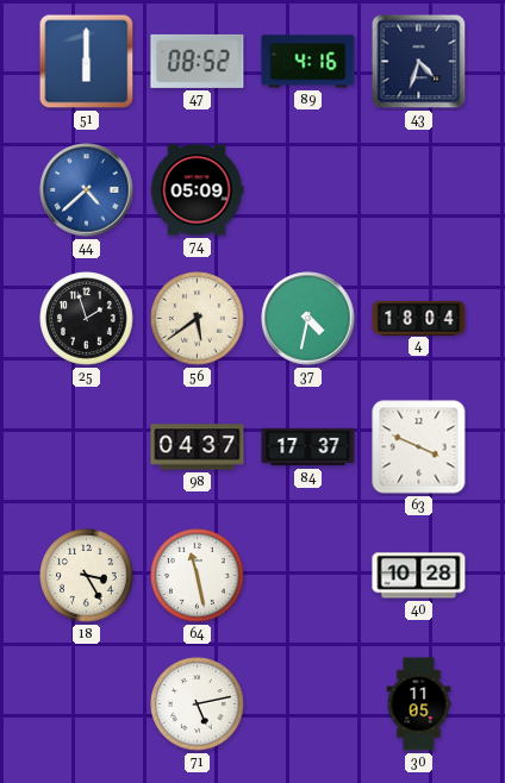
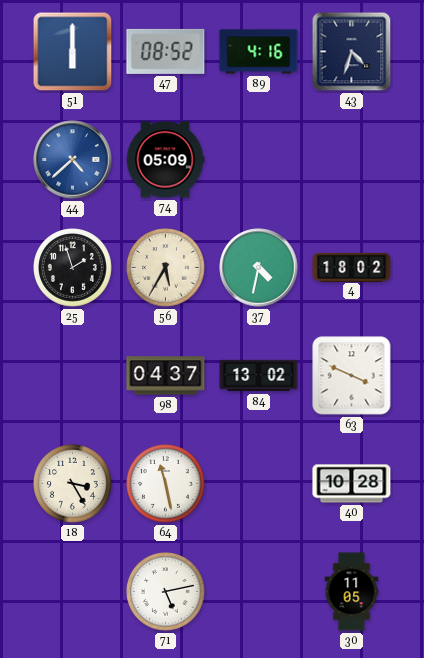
56: 5:39 -> 5:35
4: 18:04 -> 18:02
84: 17:37 -> 13:02
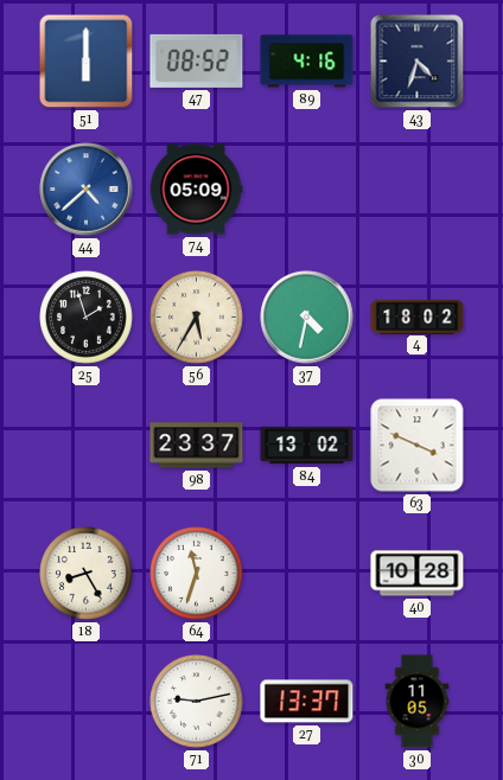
98: 04:37 -> 23:37
18: 3:25 -> 8:25
64: 11:28 -> 11:33
71: 5:13 -> 9:13
27: none -> 13:37
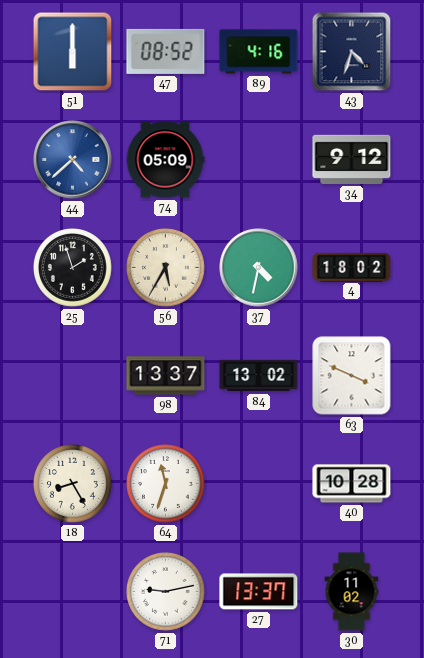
34: none -> 9:12
98: 23:37 -> 13:37
30: 11:05 -> 11:02
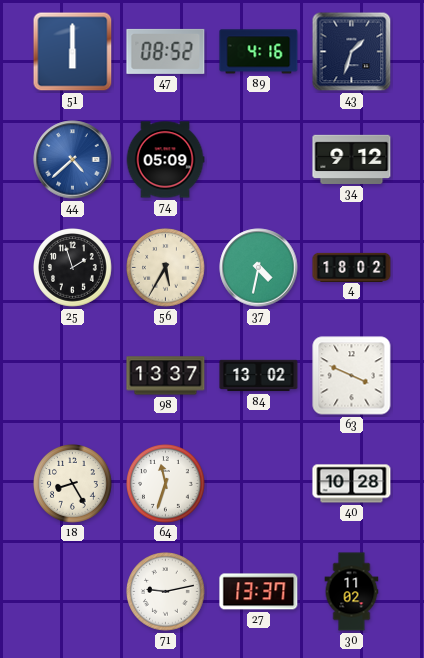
43: 4:33 -> 1:33
